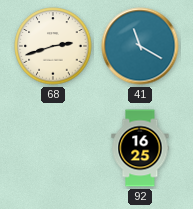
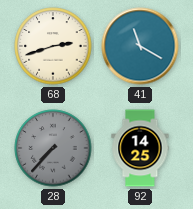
28: none -> 7:37
92: 16:25 -> 14:25
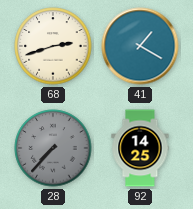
41: 11:20 -> 1:20
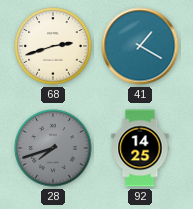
28: 7:37 -> 7:42
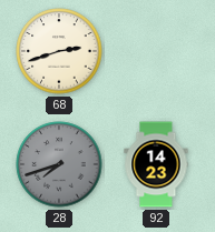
41: 1:20 -> none
92: 14:25 -> 14:23
